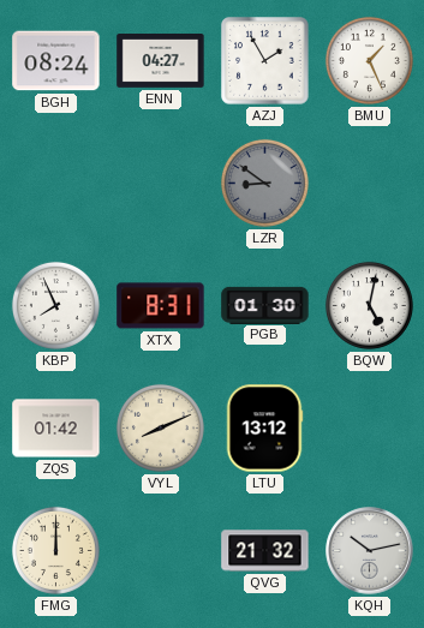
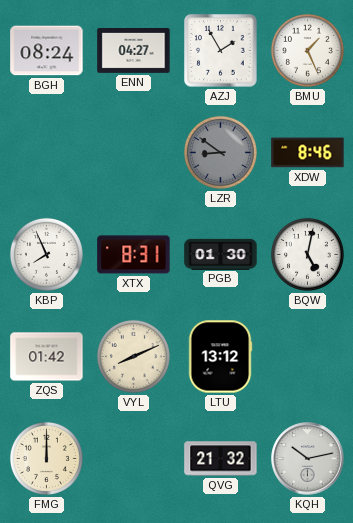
XDW: none -> 8:46
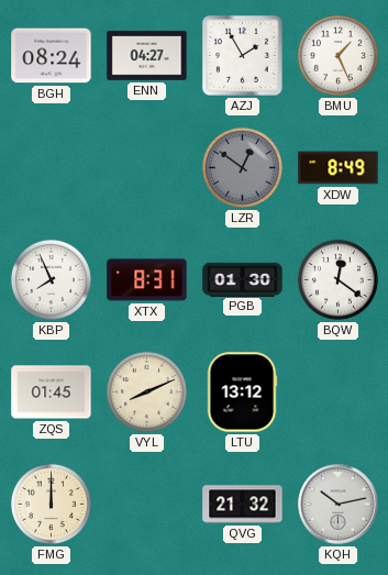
LZR: 8:51 -> 12:51
XDW: 8:46 -> 8:49
BQW: 5:02 -> 12:21
ZQS: 01:42 -> 01:45
